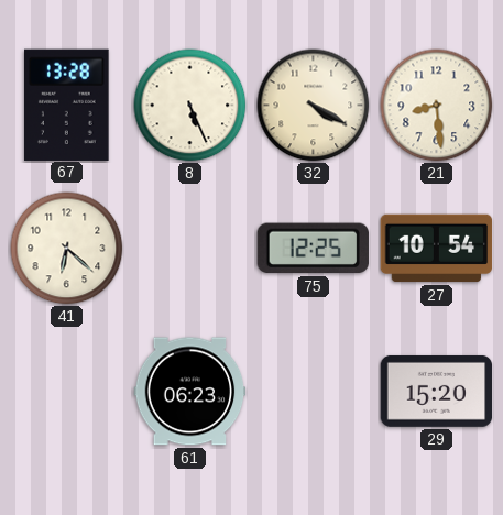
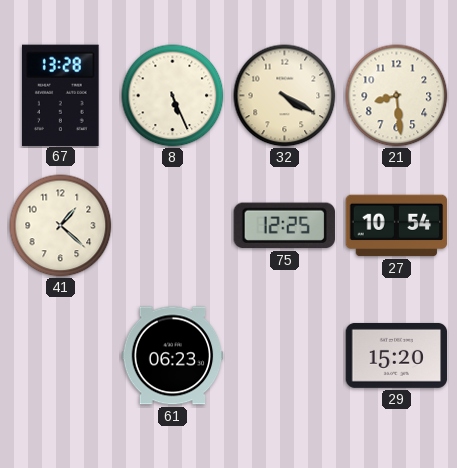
41: 6:22 -> 1:22
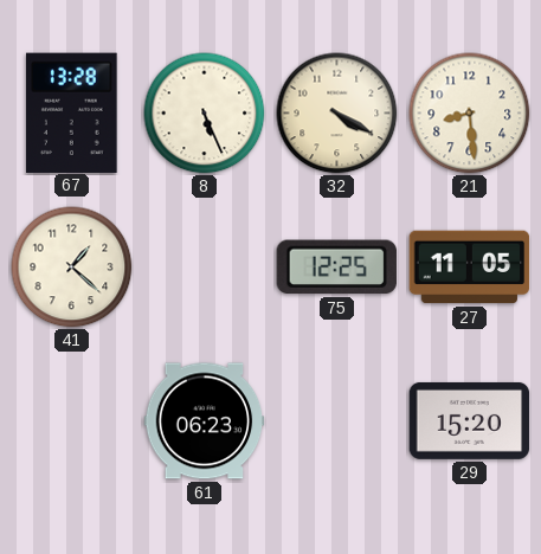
27: 10:54 -> 11:05
